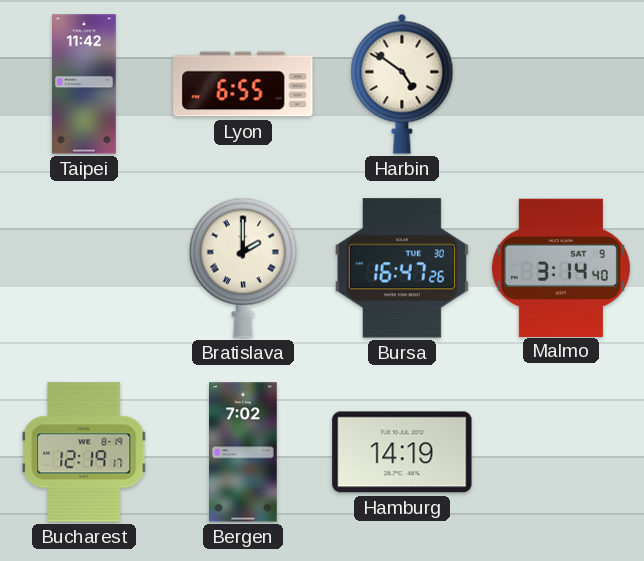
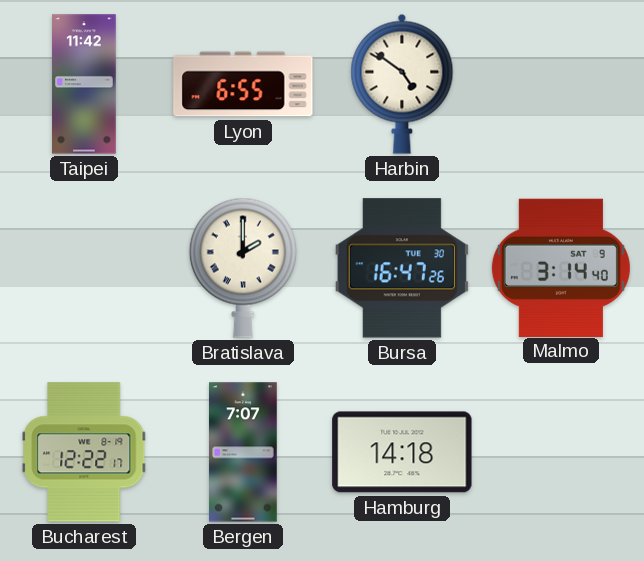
Bucharest: 12:19 -> 12:22
Bergen: 7:02 -> 7:07
Hamburg: 14:19 -> 14:18
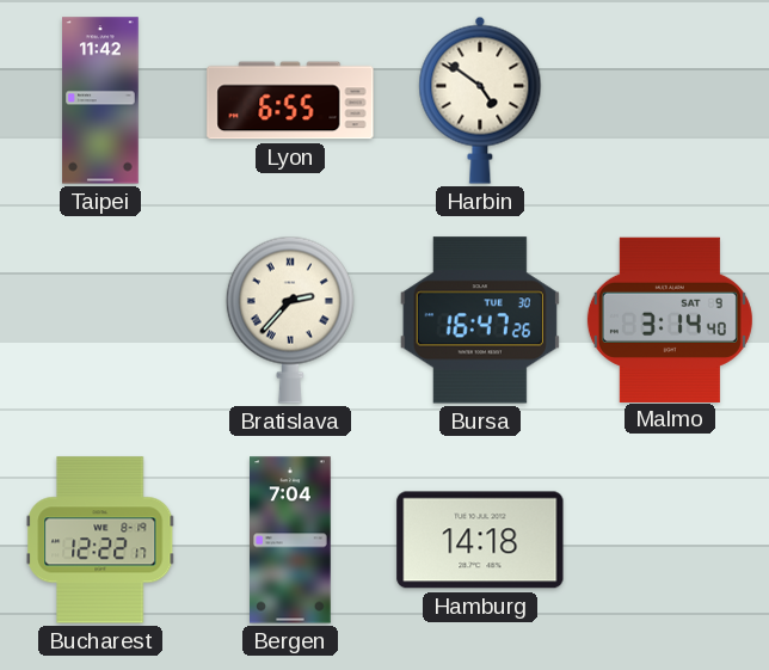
Bratislava: 2:00 -> 2:37
Bergen: 7:07 -> 7:04
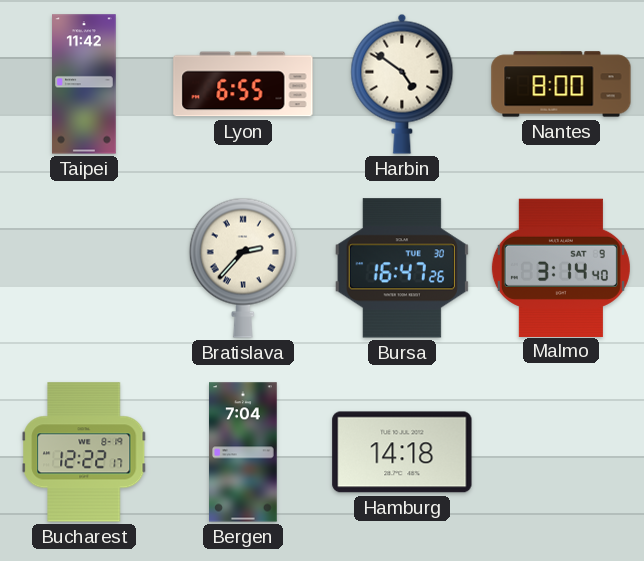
Nantes: none -> 8:00
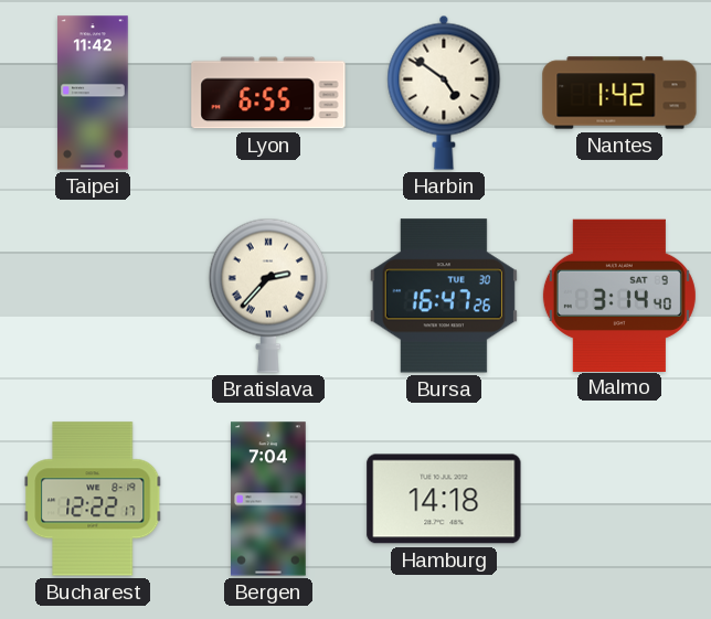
Nantes: 8:00 -> 1:42
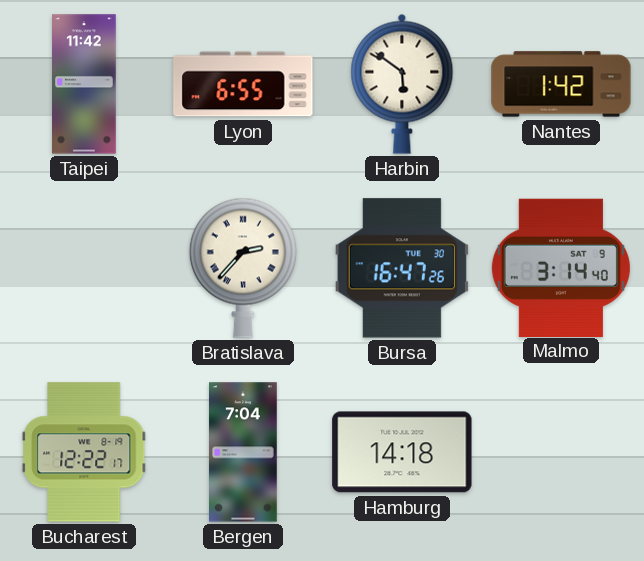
Harbin: 4:51 -> 5:51
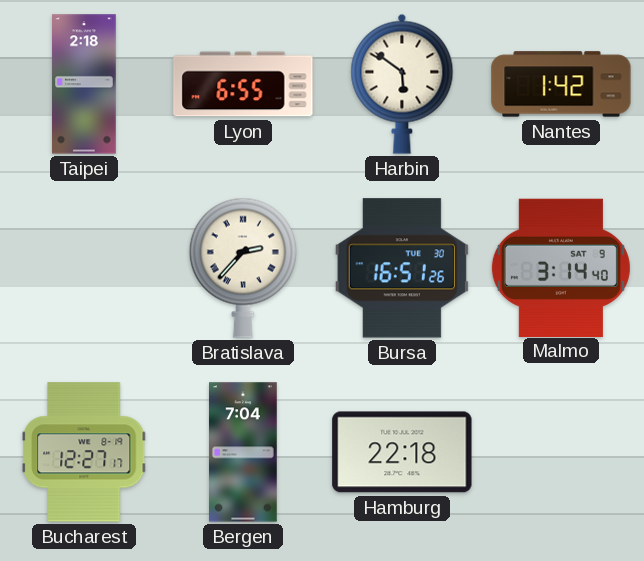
Taipei: 11:42 -> 2:18
Bursa: 16:47 -> 16:51
Bucharest: 12:22 -> 12:27
Hamburg: 14:18 -> 22:18
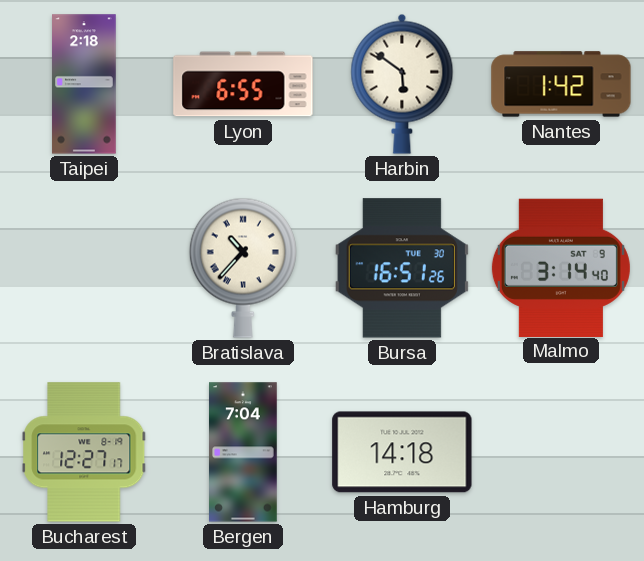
Bratislava: 2:37 -> 10:37
Hamburg: 22:18 -> 14:18
